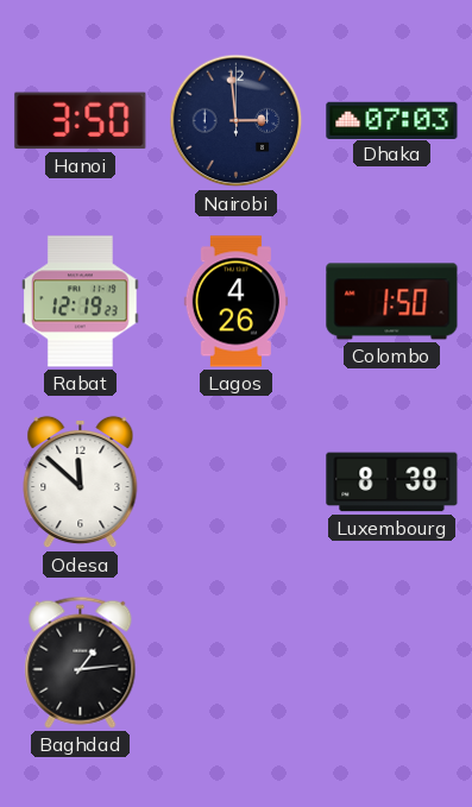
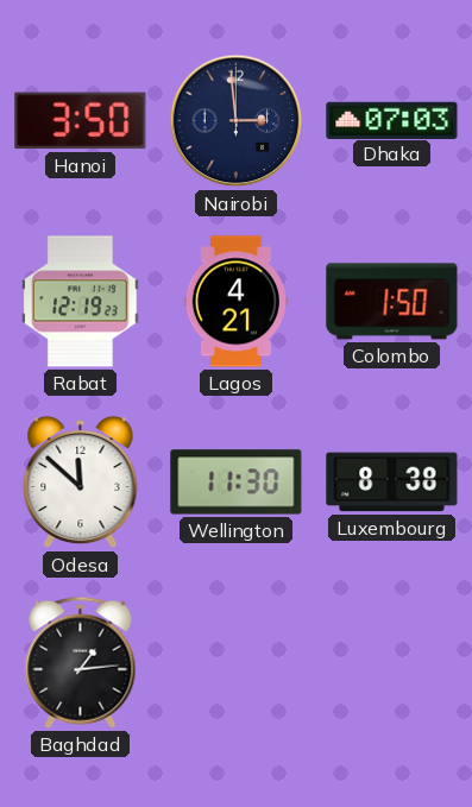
Lagos: 4:26 -> 4:21
Wellington: none -> 11:30
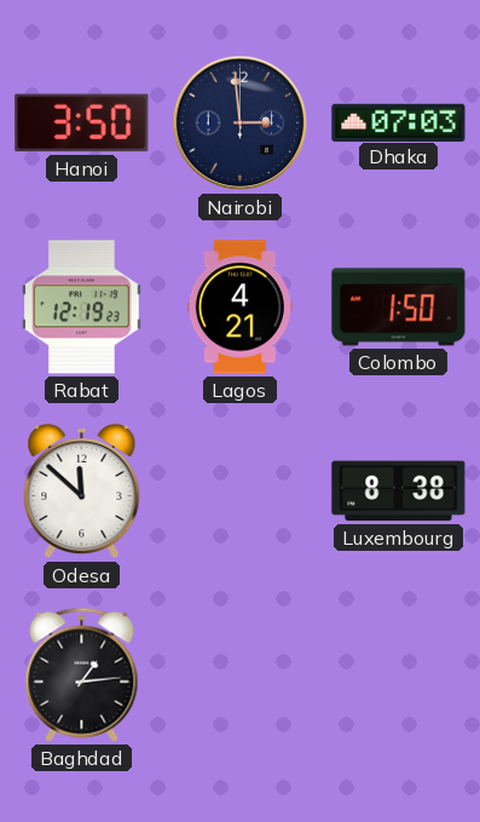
Wellington: 11:30 -> none
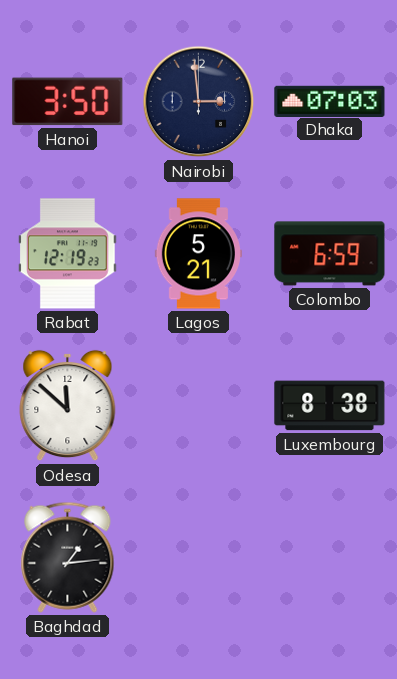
Lagos: 4:21 -> 5:21
Colombo: 1:50 -> 6:59
